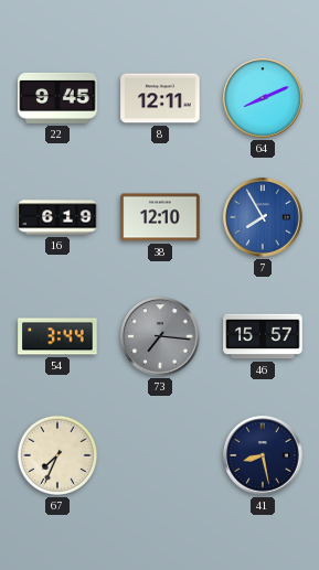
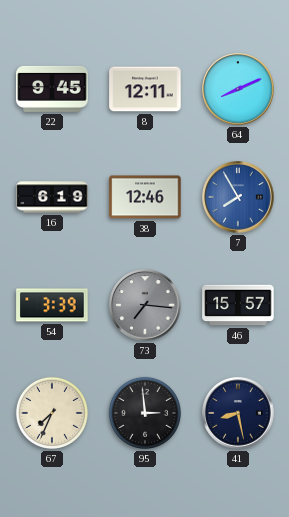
38: 12:10 -> 12:46
54: 3:44 -> 3:39
95: none -> 2:59
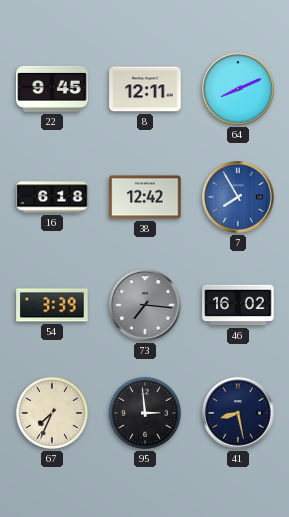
16: 6:19 -> 6:18
38: 12:46 -> 12:42
46: 15:57 -> 16:02
